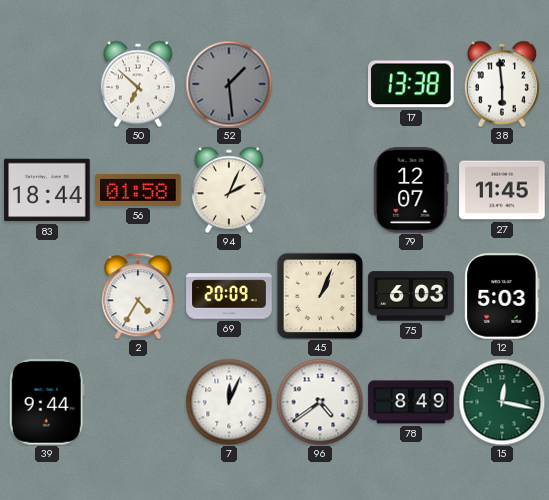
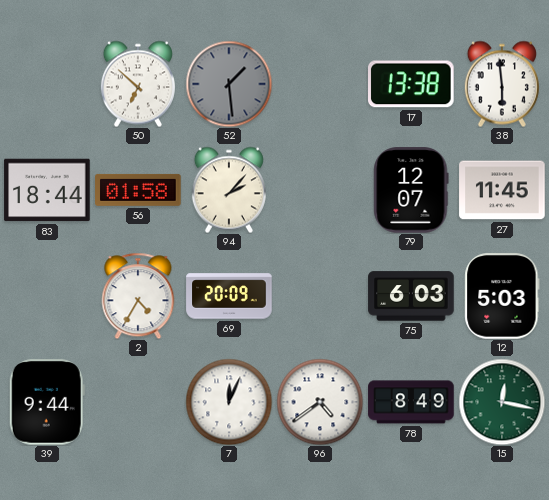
94: 2:04 -> 2:07
45: 1:04 -> none
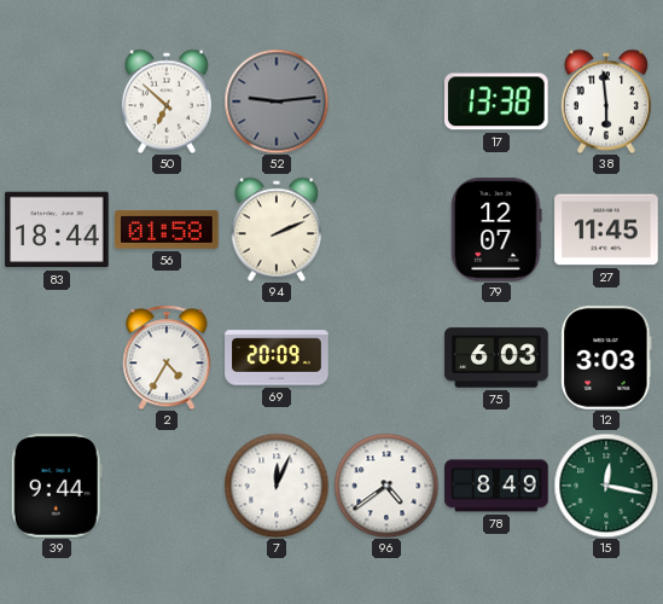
52: 1:29 -> 9:14
94: 2:07 -> 2:11
12: 5:03 -> 3:03
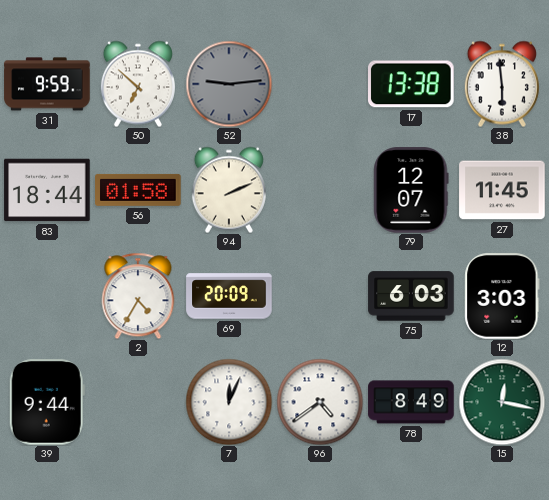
31: none -> 9:59
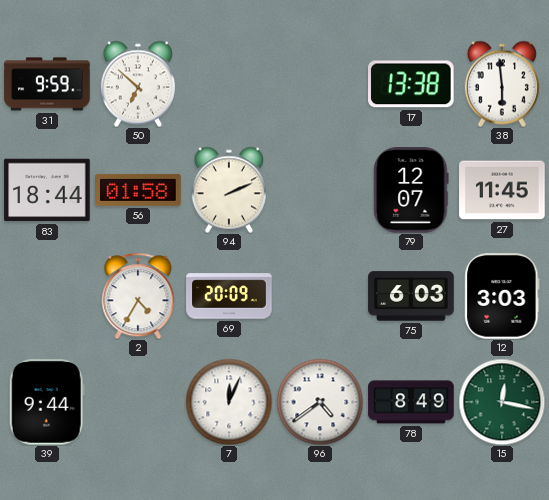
52: 9:14 -> none
